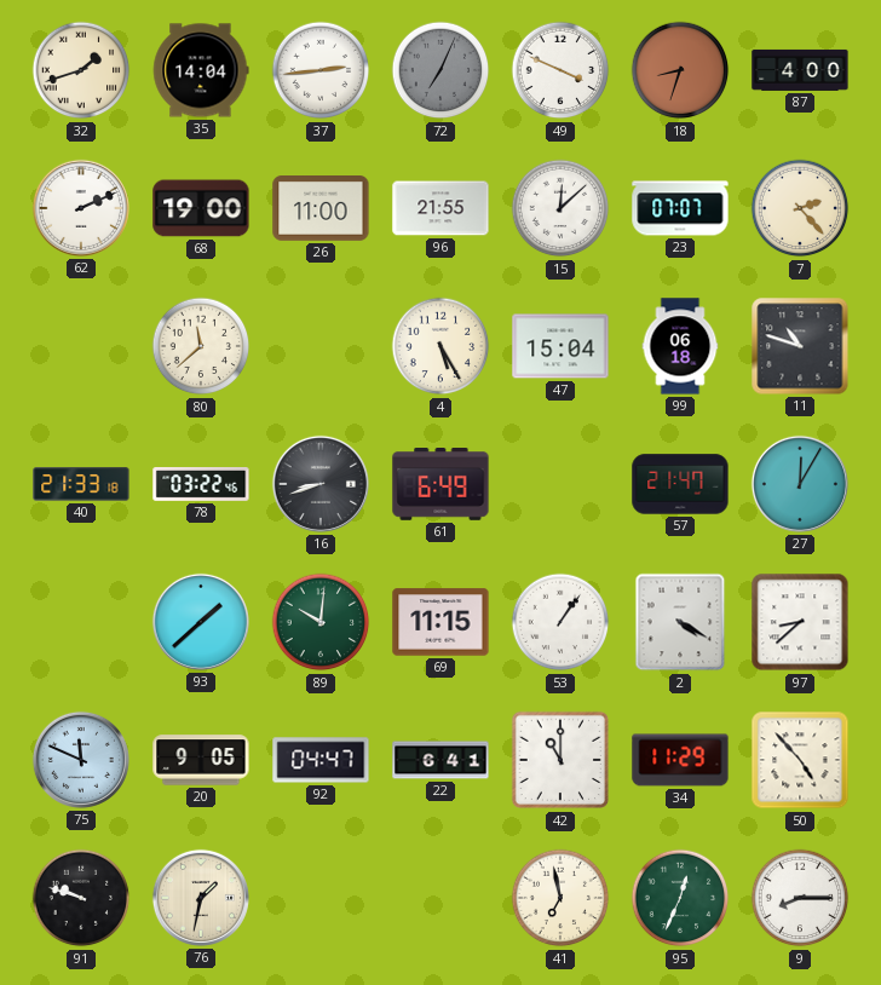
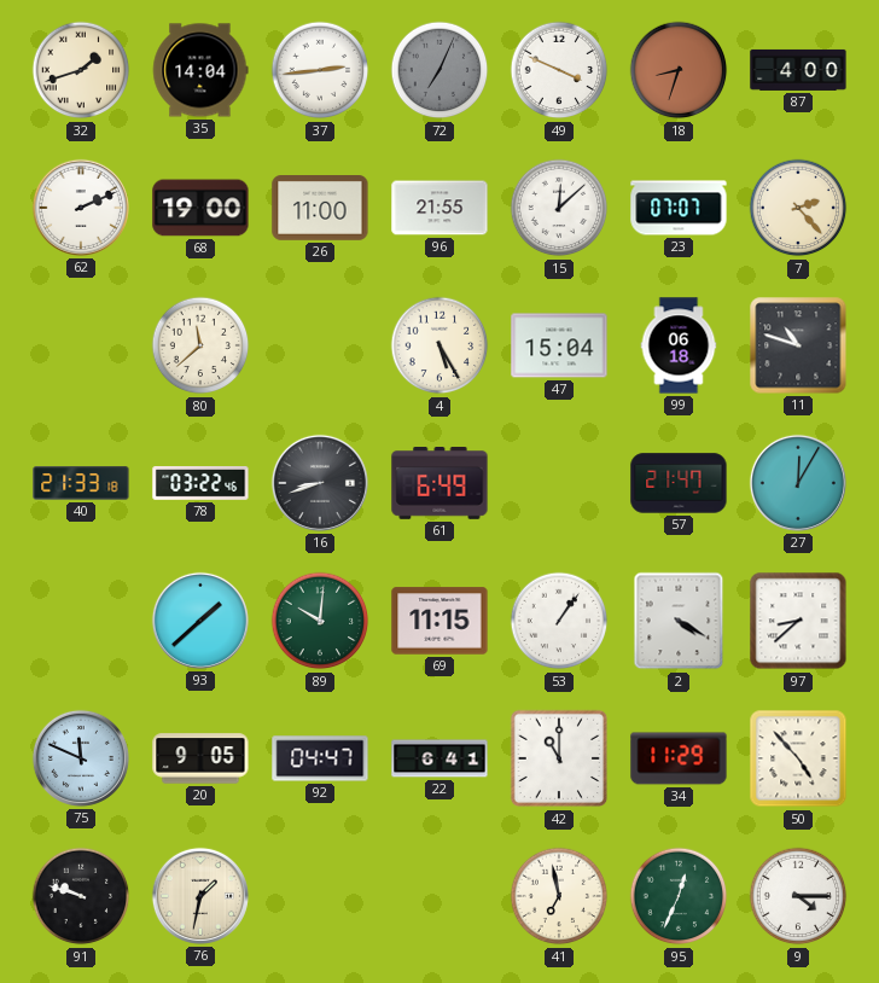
9: 8:15 -> 4:15
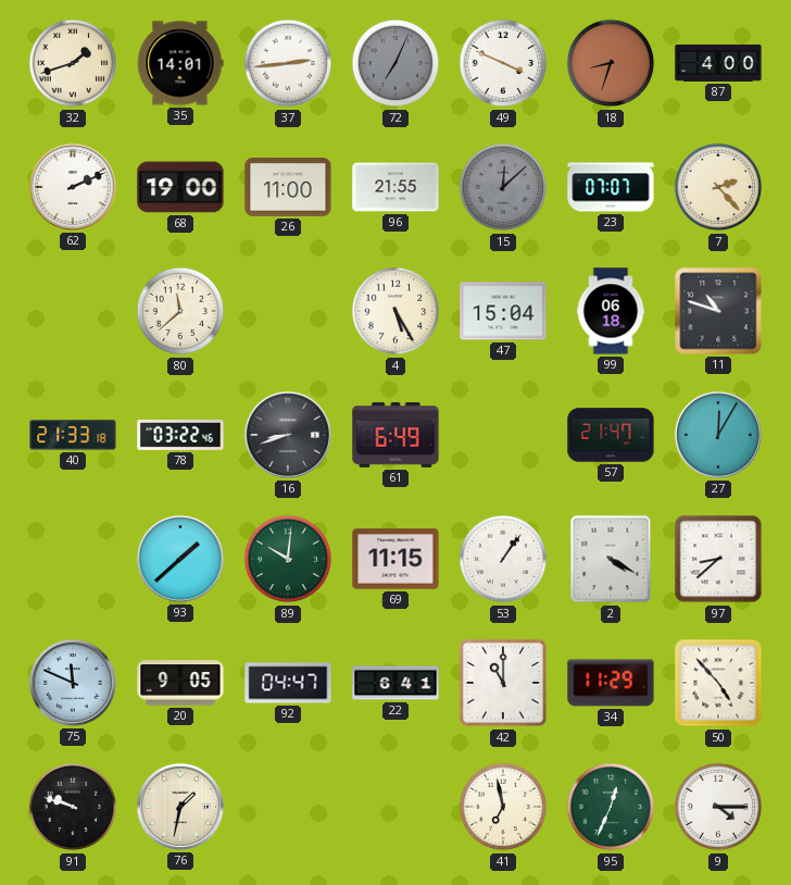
35: 14:04 -> 14:01
15 dial: white -> grey
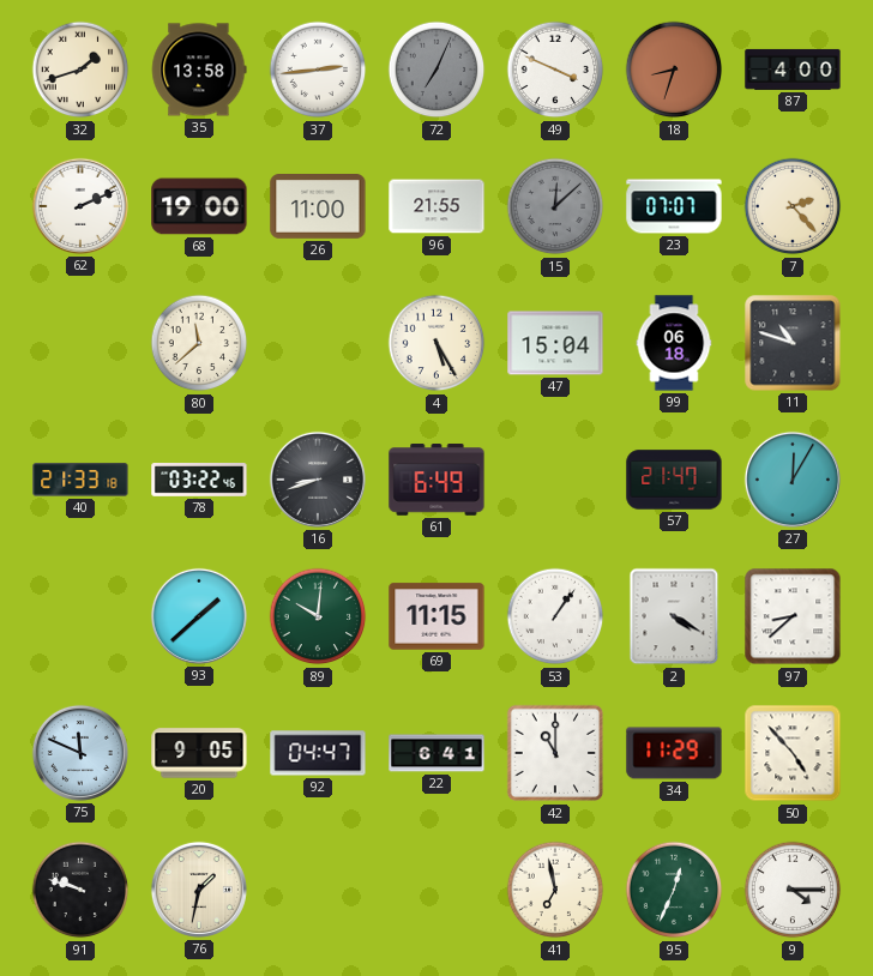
35: 14:01 -> 13:58
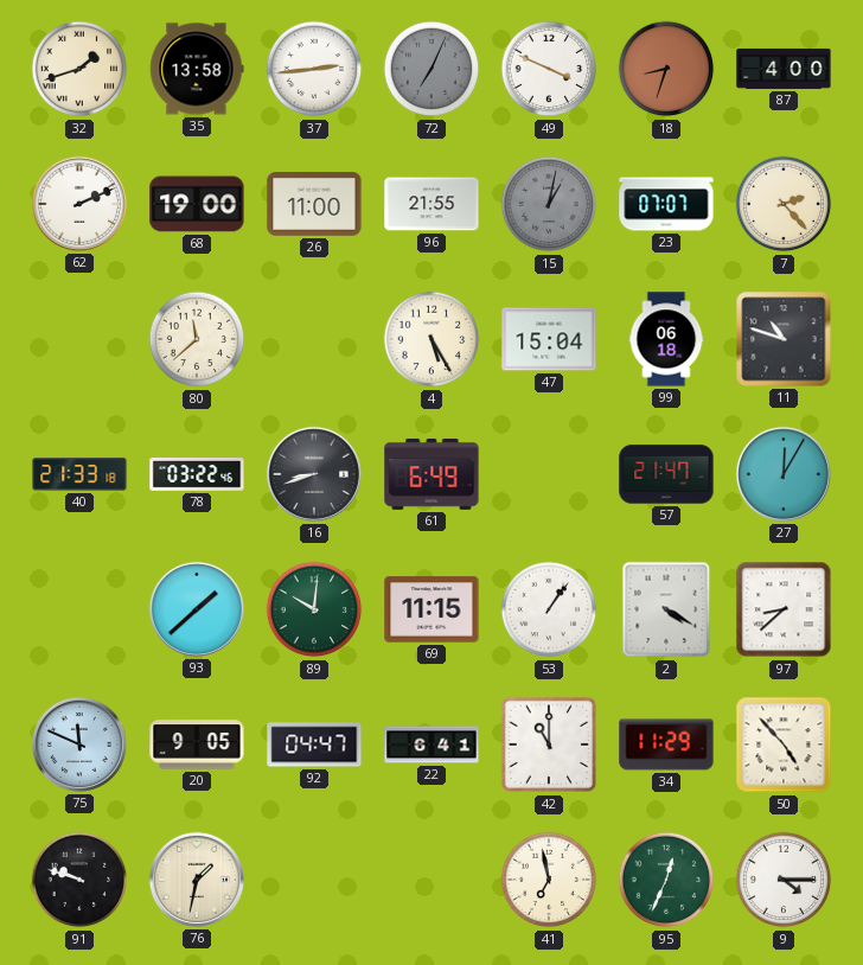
15: 12:08 -> 1:02
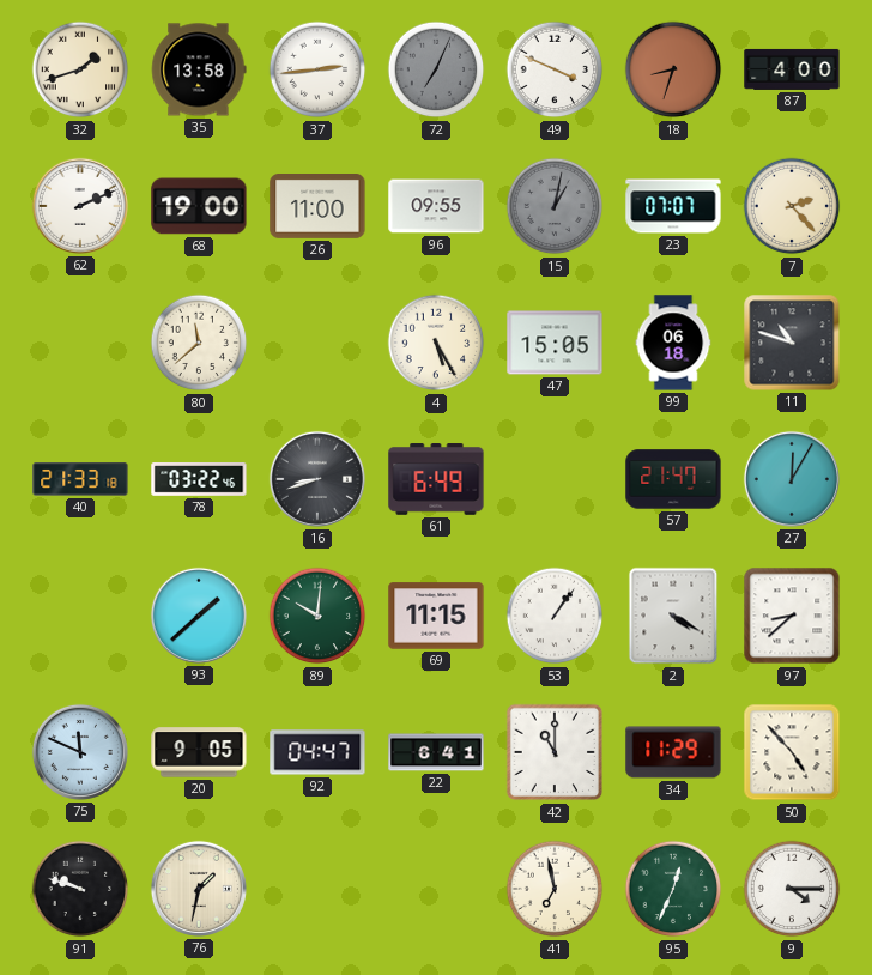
96: 21:55 -> 09:55
47: 15:04 -> 15:05
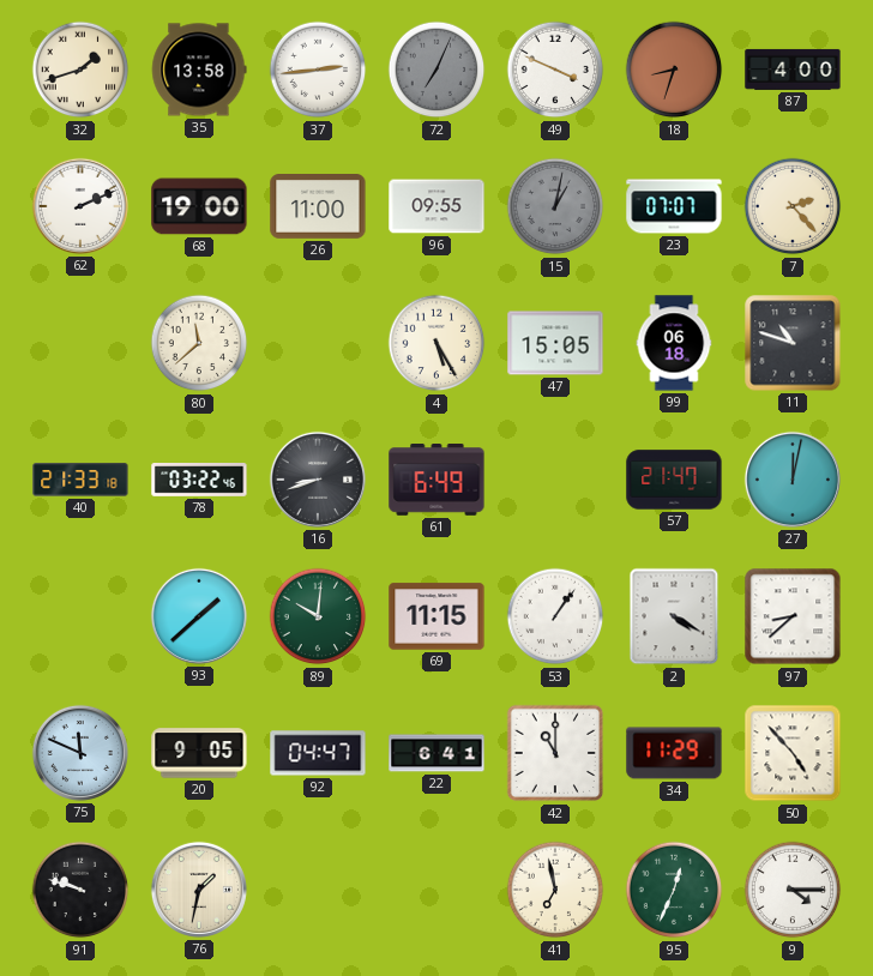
27: 12:05 -> 12:02
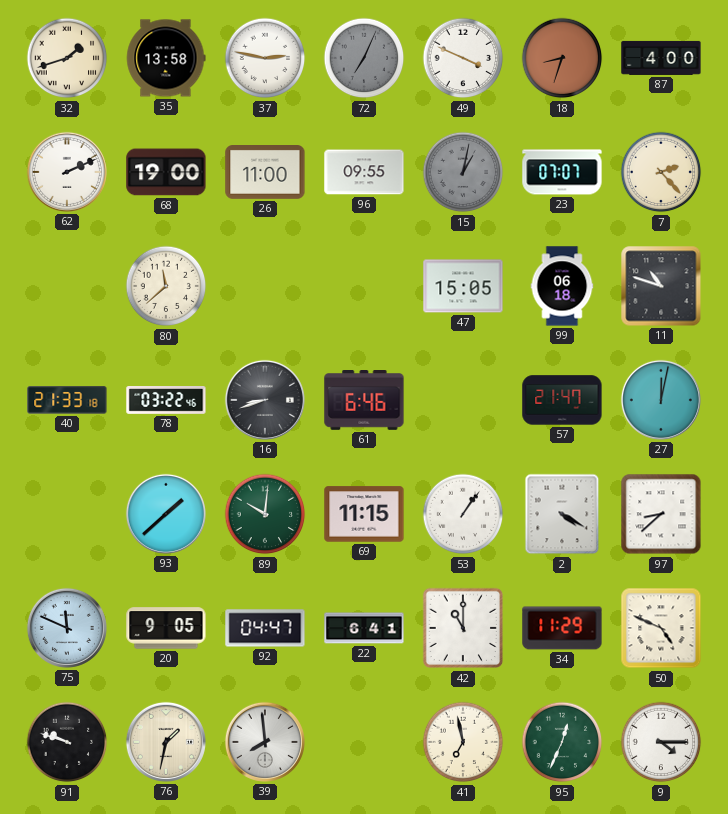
37: 2:44 -> 2:47
4: 5:25 -> none
61: 6:49 -> 6:46
50: 4:53 -> 4:49
39: none -> 7:59
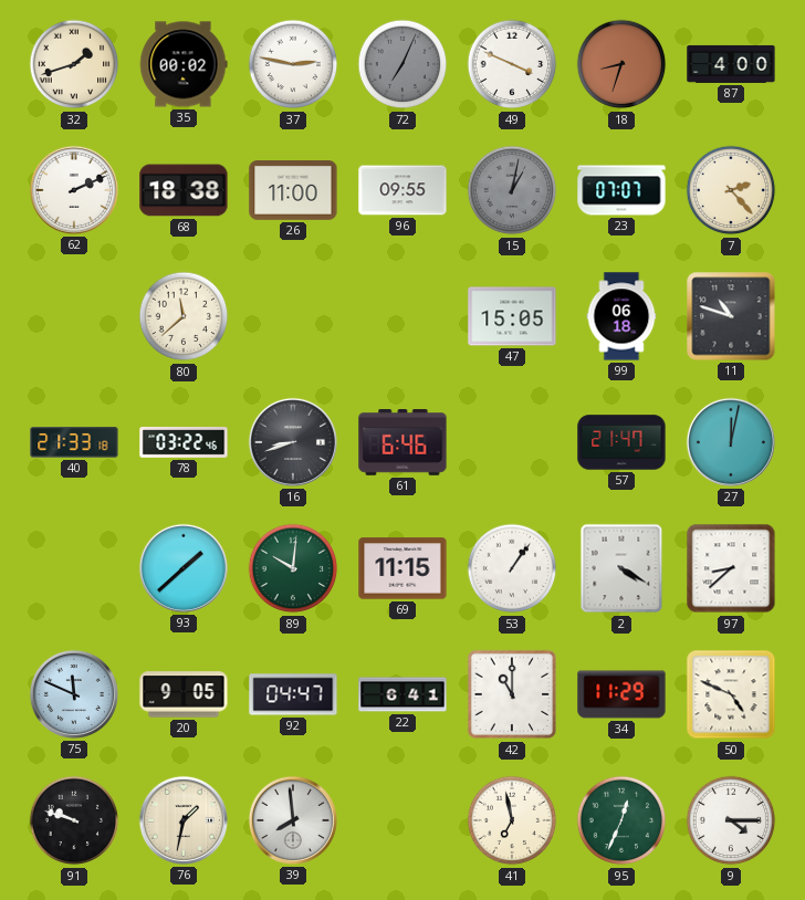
35: 13:58 -> 00:02
68: 19:00 -> 18:38
